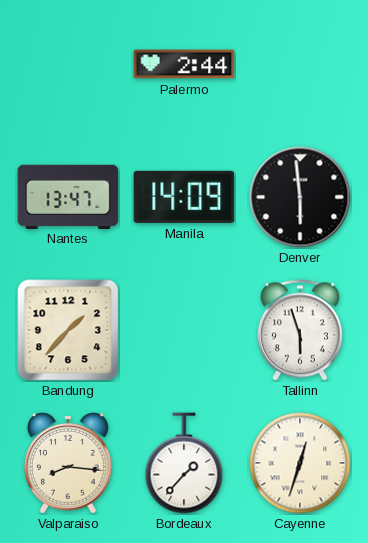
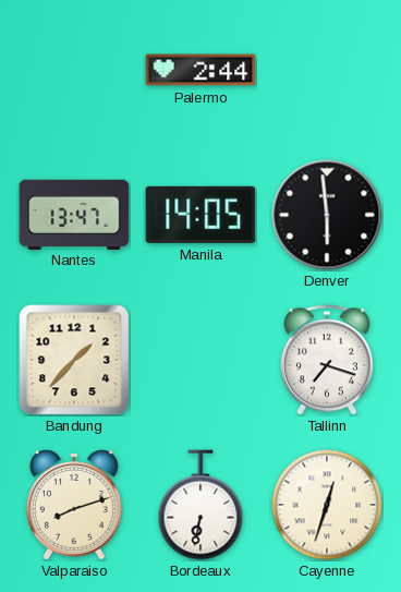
Manila: 14:09 -> 14:05
Tallinn: 5:57 -> 7:18
Valparaiso: 8:16 -> 8:12
Bordeaux: 1:37 -> 6:32
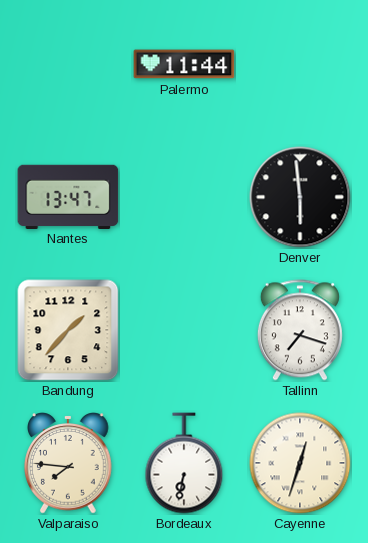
Palermo: 2:44 -> 11:44
Manila: 14:05 -> none
Valparaiso: 8:12 -> 7:46
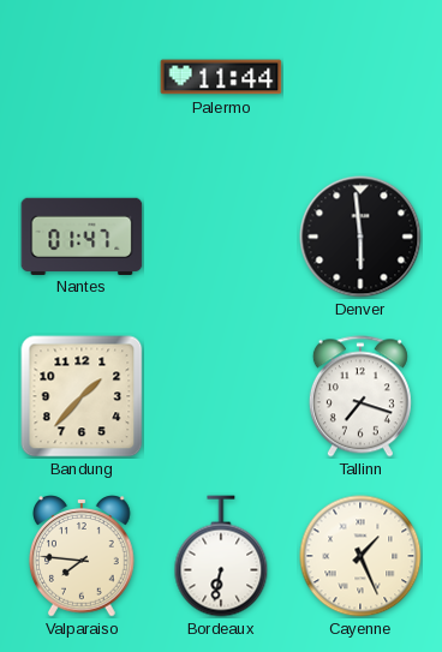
Nantes: 13:47 -> 01:47
Cayenne: 12:33 -> 1:26
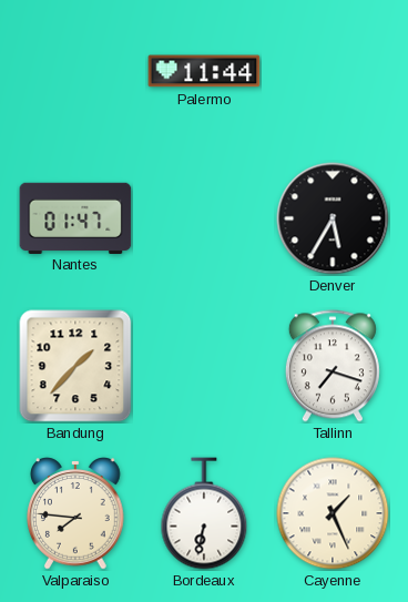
Denver: 5:59 -> 5:35
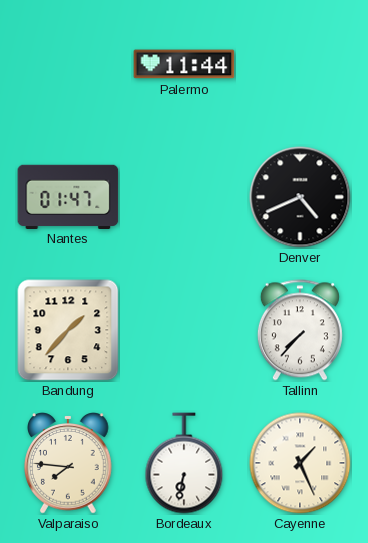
Denver: 5:35 -> 4:41
Tallinn: 7:18 -> 7:37
